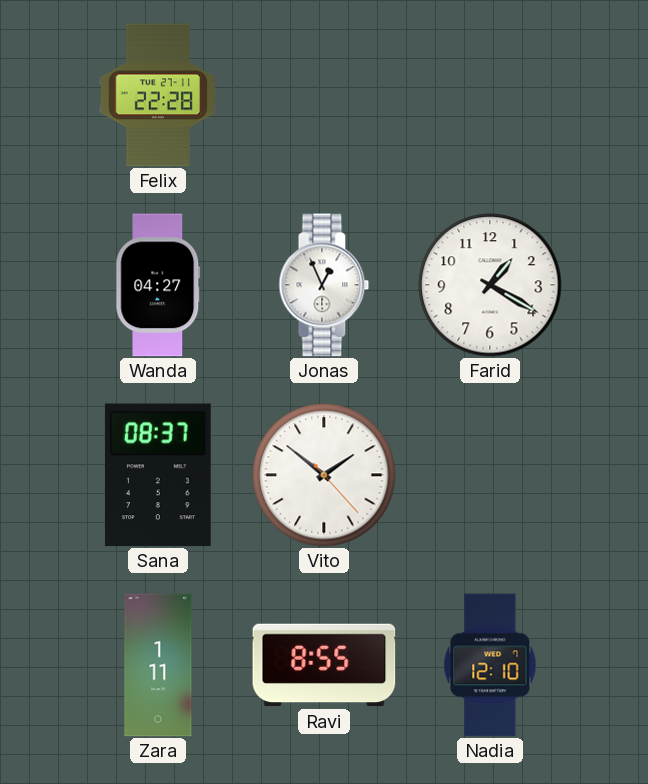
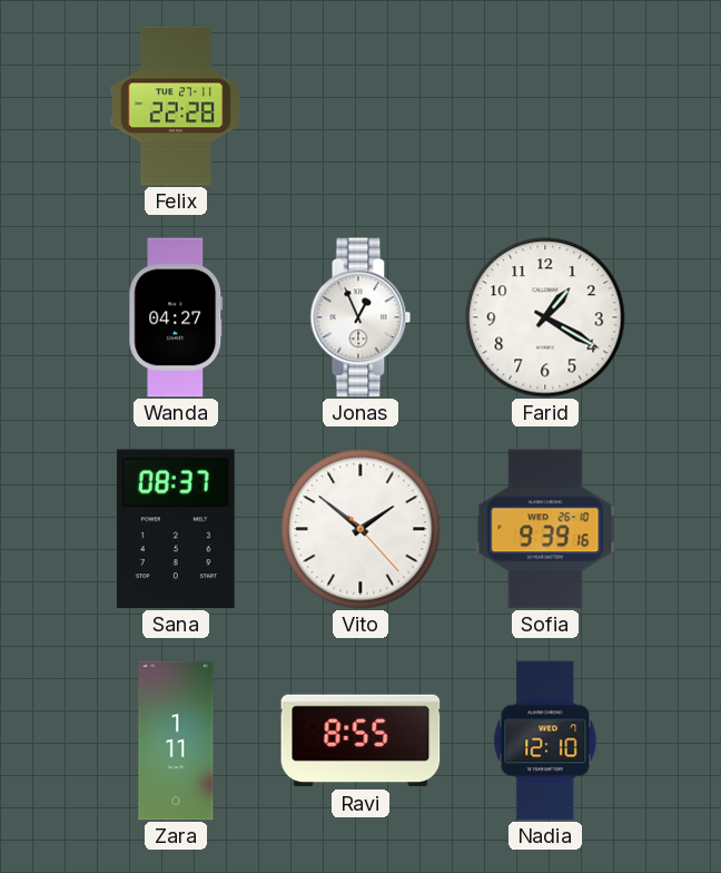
Sofia: none -> 9:39
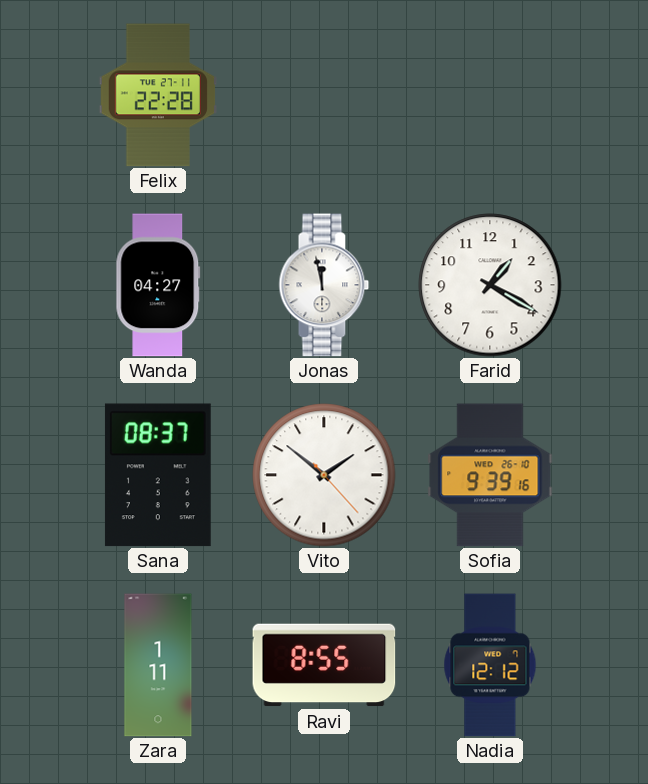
Jonas: 12:56 -> 11:58
Nadia: 12:10 -> 12:12
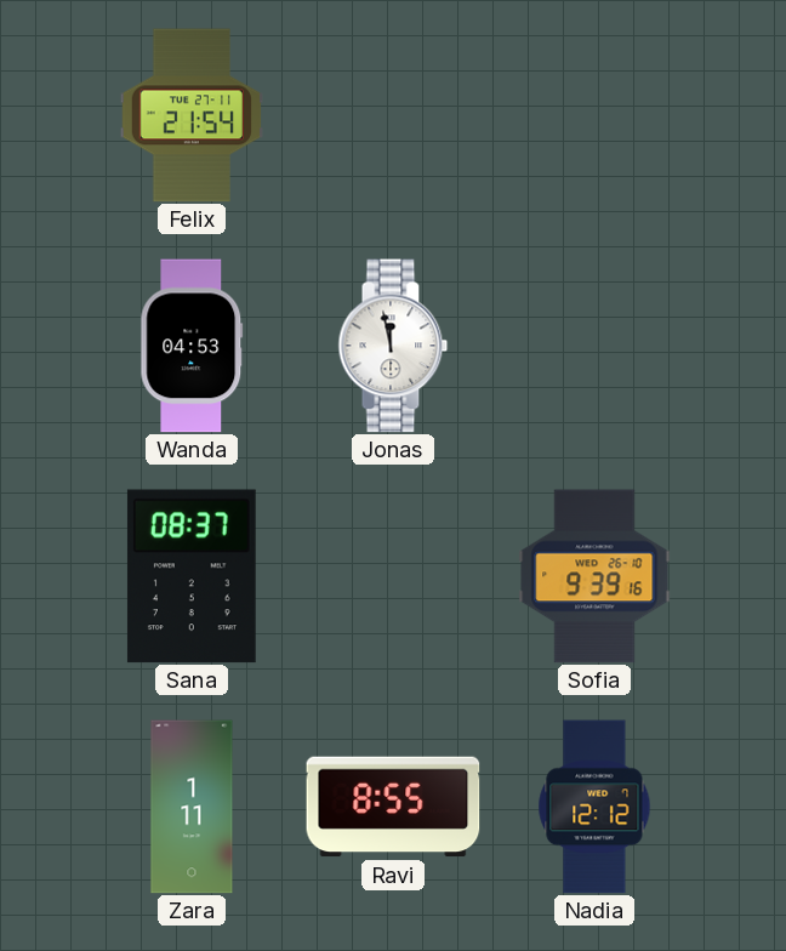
Felix: 22:28 -> 21:54
Wanda: 04:27 -> 04:53
Farid: 1:20 -> none
Vito: 1:51 -> none
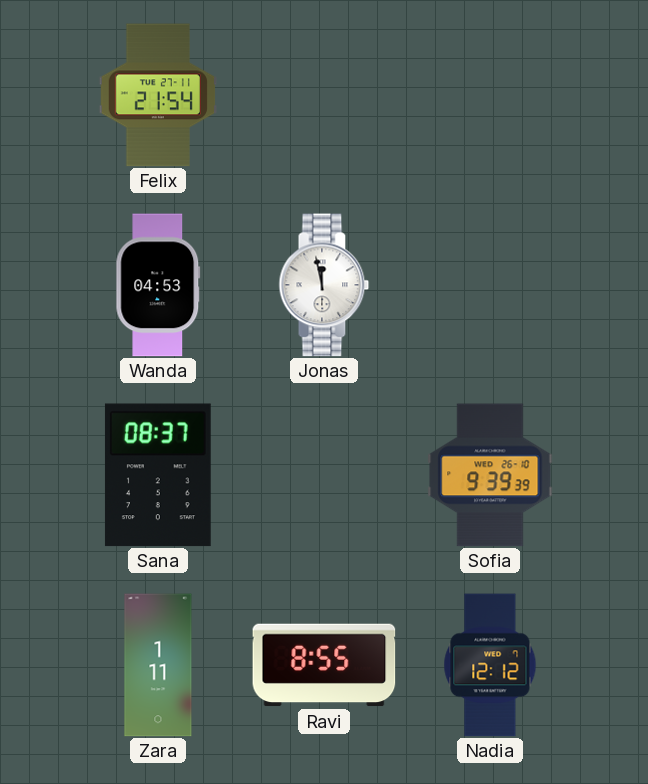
Sofia: 9:39:16 -> 9:39:39
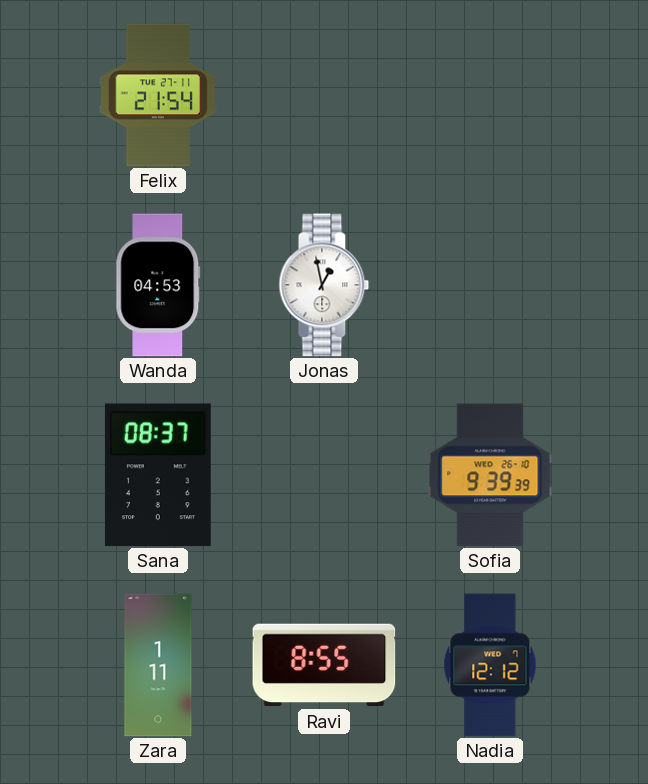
Jonas: 11:58 -> 12:58
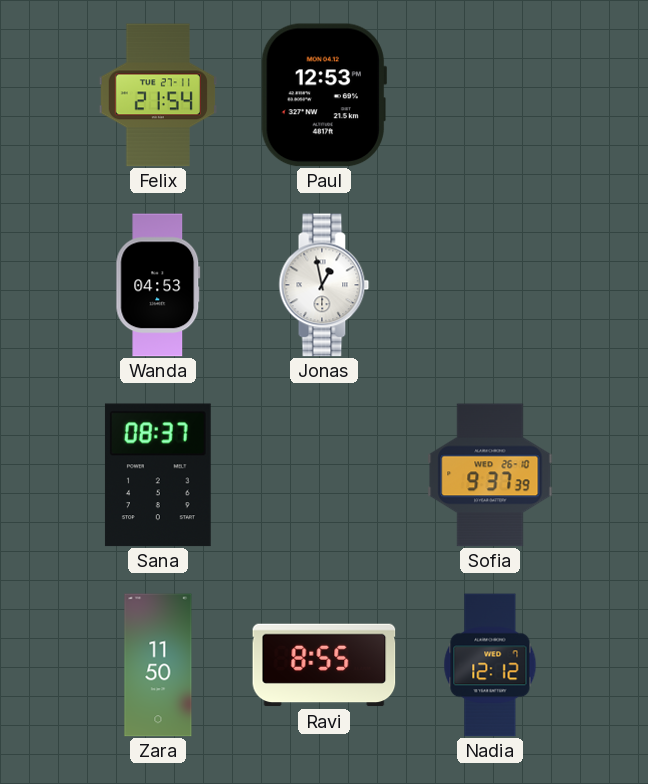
Paul: none -> 12:53
Sofia: 9:39 -> 9:37
Zara: 1:11 -> 11:50
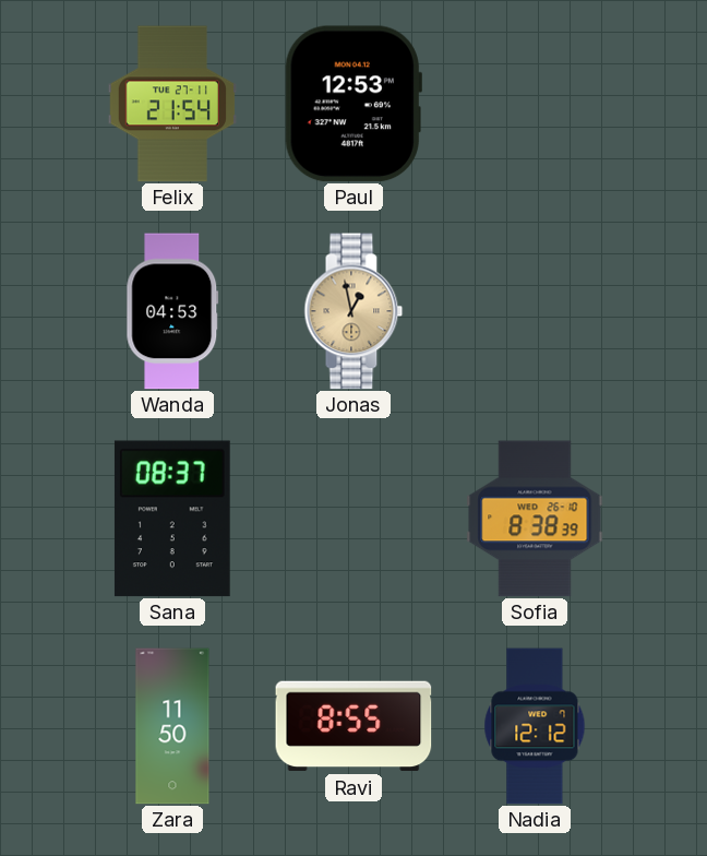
Jonas dial: white -> champagne
Sofia: 9:37 -> 8:38
